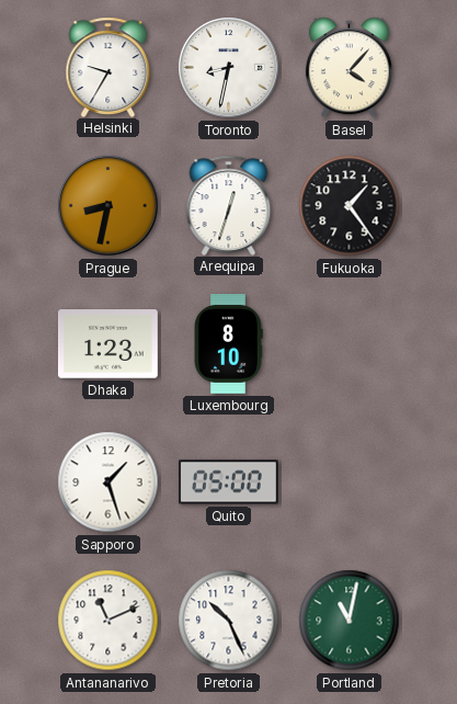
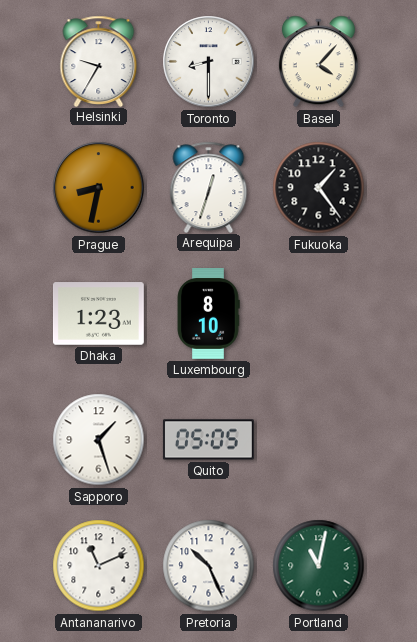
Toronto: 8:32 -> 8:30
Quito: 05:00 -> 05:05
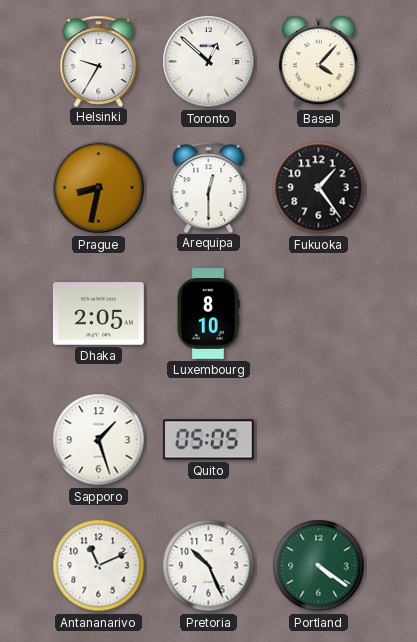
Toronto: 8:30 -> 12:52
Arequipa: 12:33 -> 12:30
Dhaka: 1:23 -> 2:05
Portland: 11:02 -> 4:21
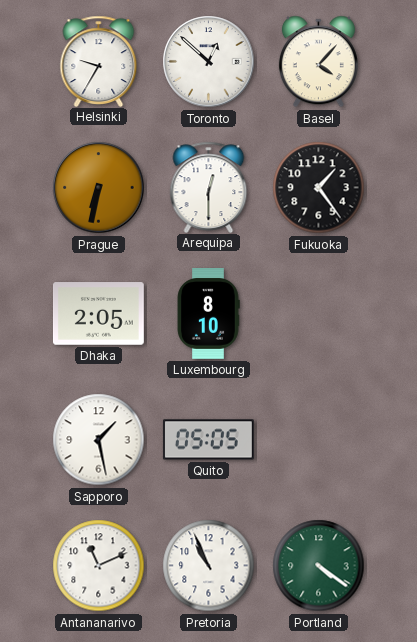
Prague: 8:32 -> 6:32
Sapporo: 1:27 -> 1:28
Pretoria: 10:26 -> 10:56
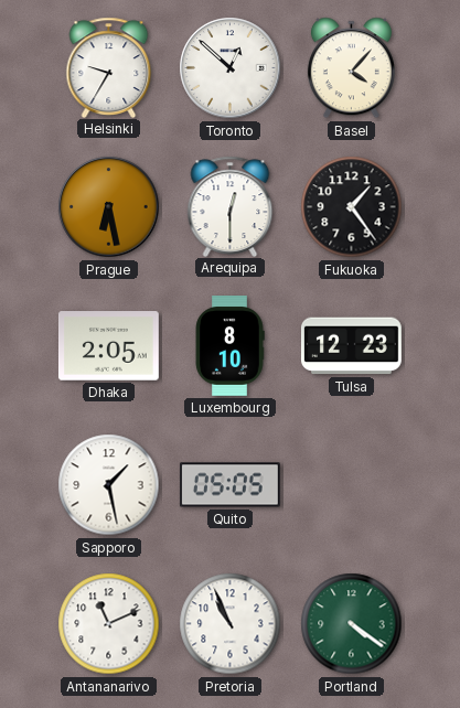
Prague: 6:32 -> 6:28
Tulsa: none -> 12:23
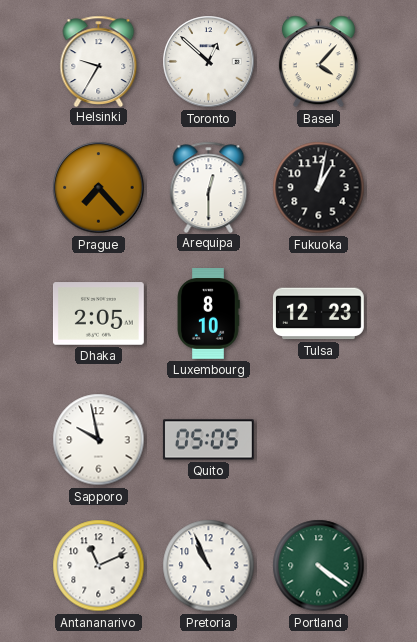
Prague: 6:28 -> 7:23
Fukuoka: 1:24 -> 1:02
Sapporo: 1:28 -> 9:58
